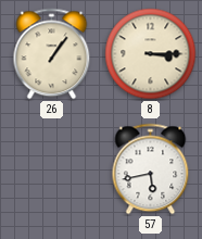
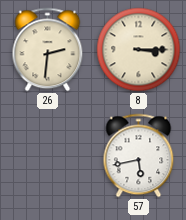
26: 1:06 -> 2:31
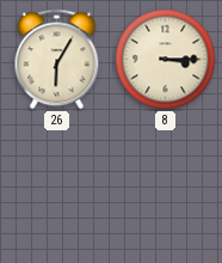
26: 2:31 -> 6:05
57: 5:43 -> none
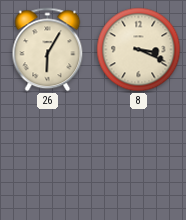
8: 3:15 -> 3:19
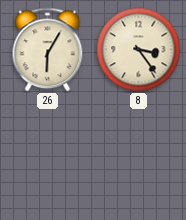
8: 3:19 -> 3:24
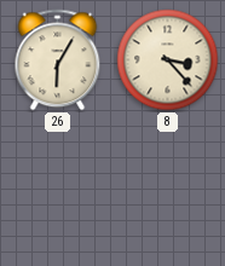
8: 3:24 -> 3:23
